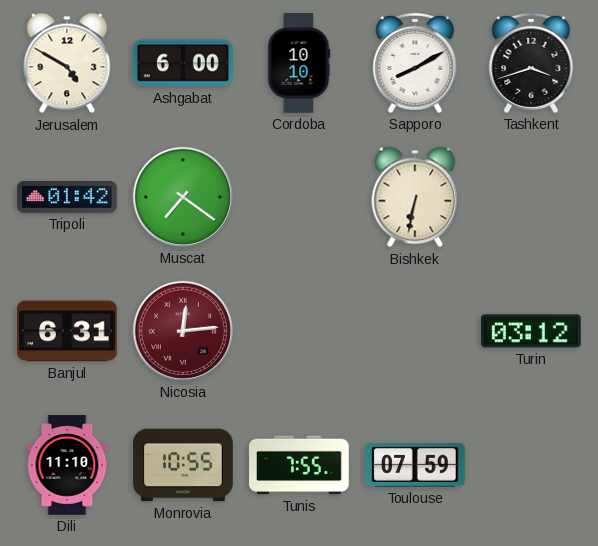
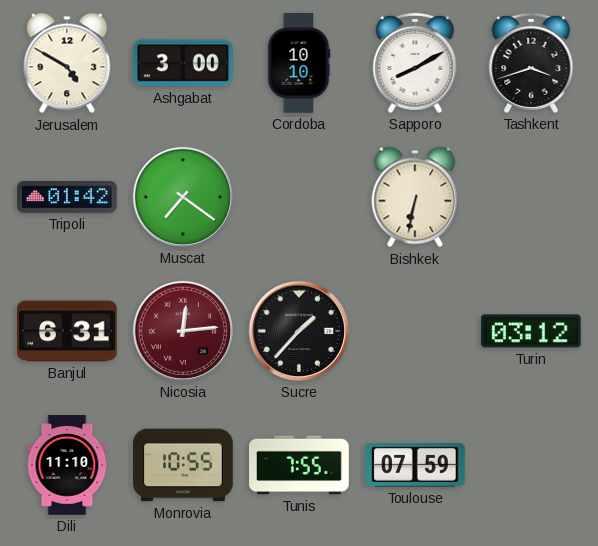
Ashgabat: 6:00 -> 3:00
Sucre: none -> 1:37
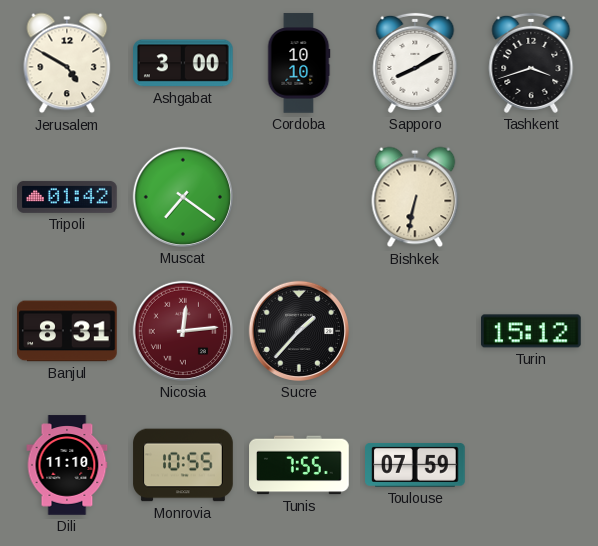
Banjul: 6:31 -> 8:31
Turin: 03:12 -> 15:12
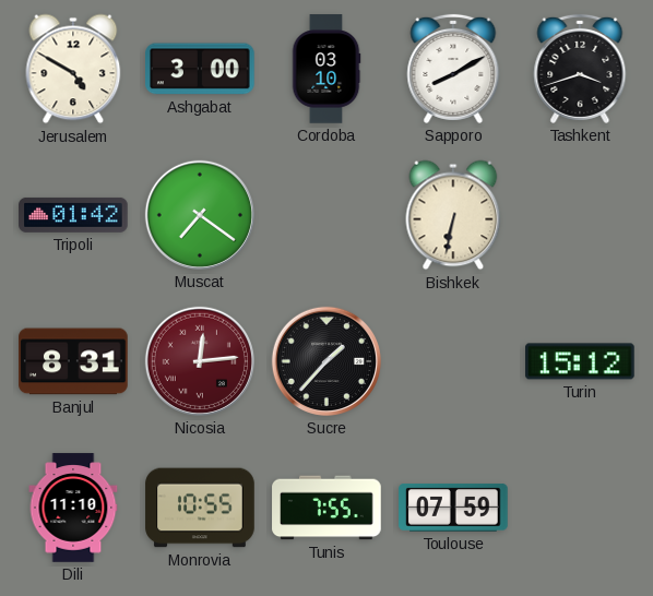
Cordoba: 10:10 -> 03:10
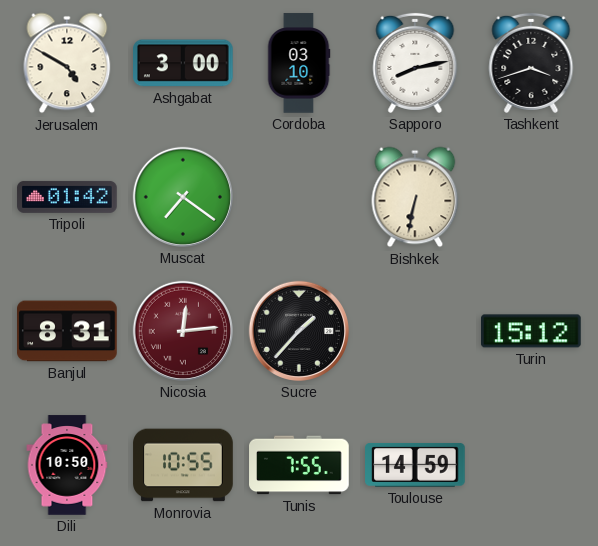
Sapporo: 8:10 -> 8:13
Dili: 11:10 -> 10:50
Toulouse: 07:59 -> 14:59
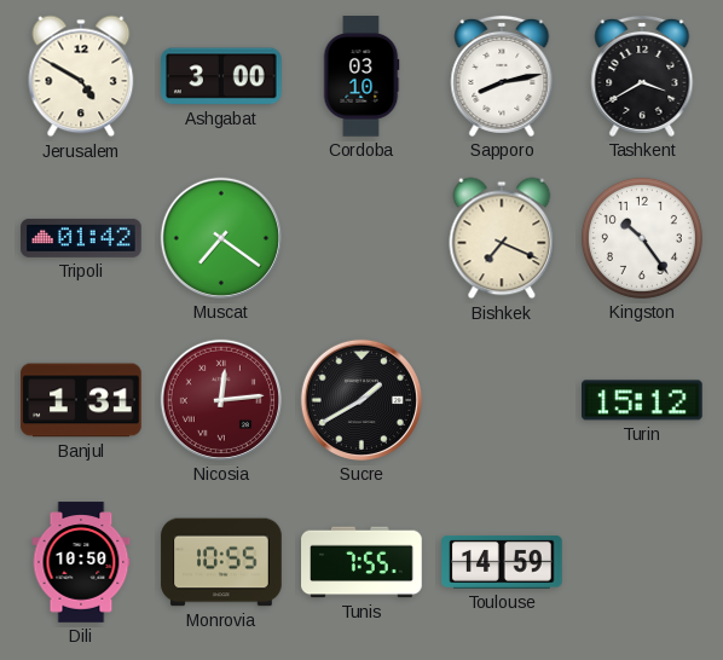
Tashkent: 3:42 -> 3:40
Bishkek: 6:32 -> 7:19
Kingston: none -> 10:24
Banjul: 8:31 -> 1:31
Sucre: 1:37 -> 1:40
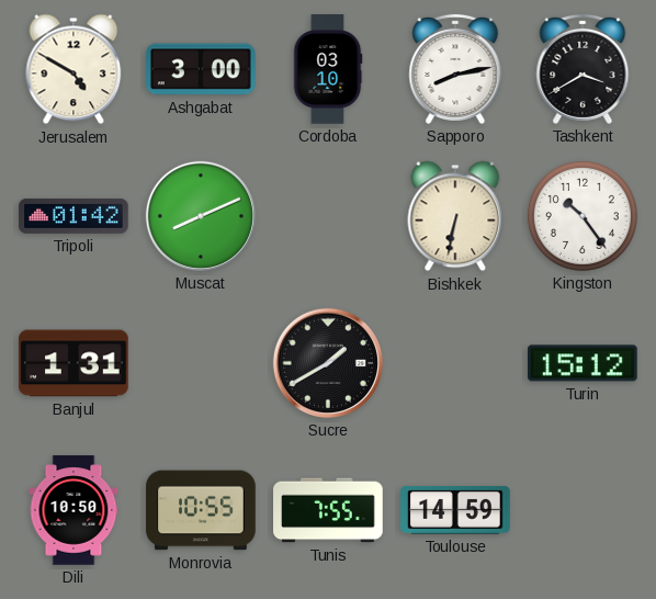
Muscat: 7:21 -> 8:11
Bishkek: 7:19 -> 6:32
Nicosia: 12:14 -> none
